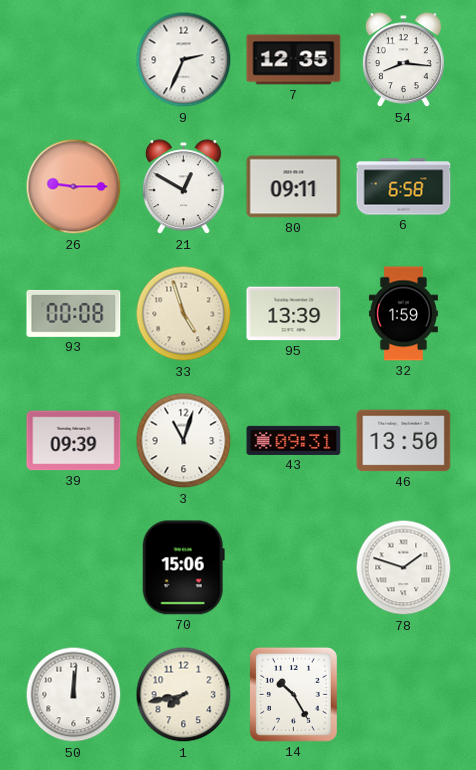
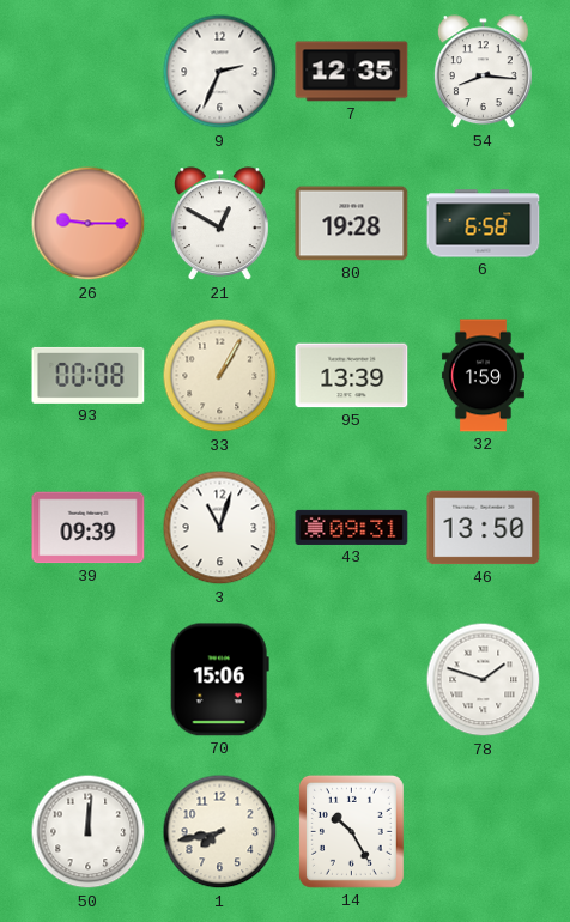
80: 09:11 -> 19:28
33: 4:57 -> 1:05
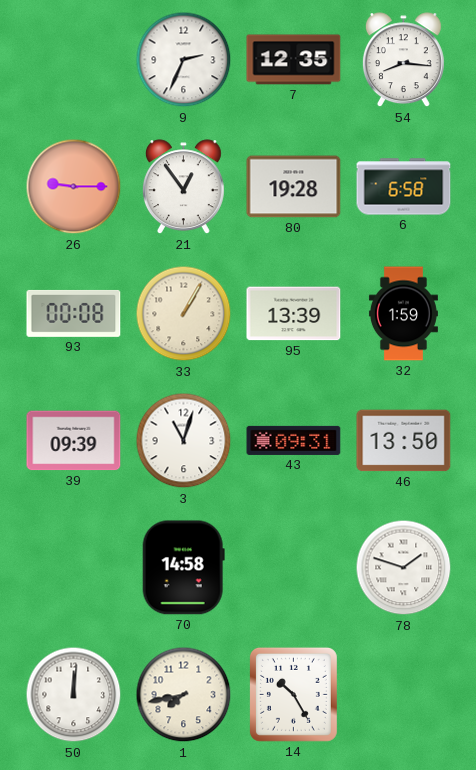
21: 12:50 -> 12:54
70: 15:06 -> 14:58
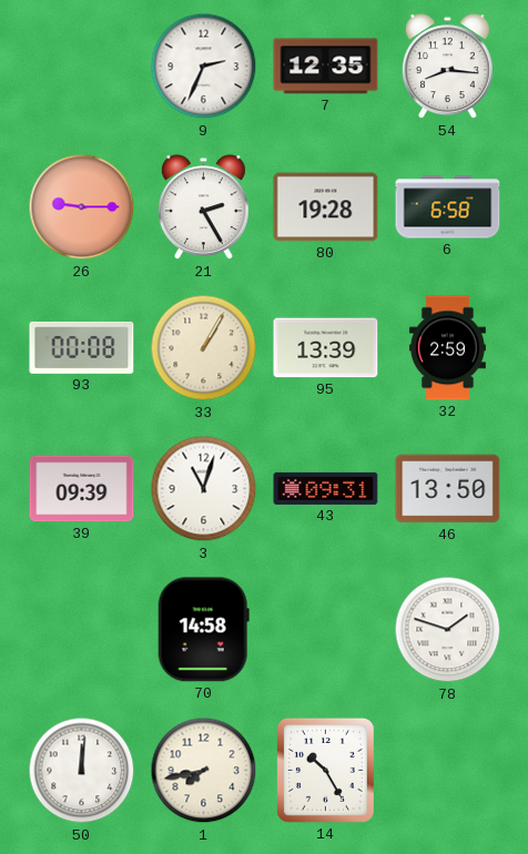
21: 12:54 -> 2:25
32: 1:59 -> 2:59
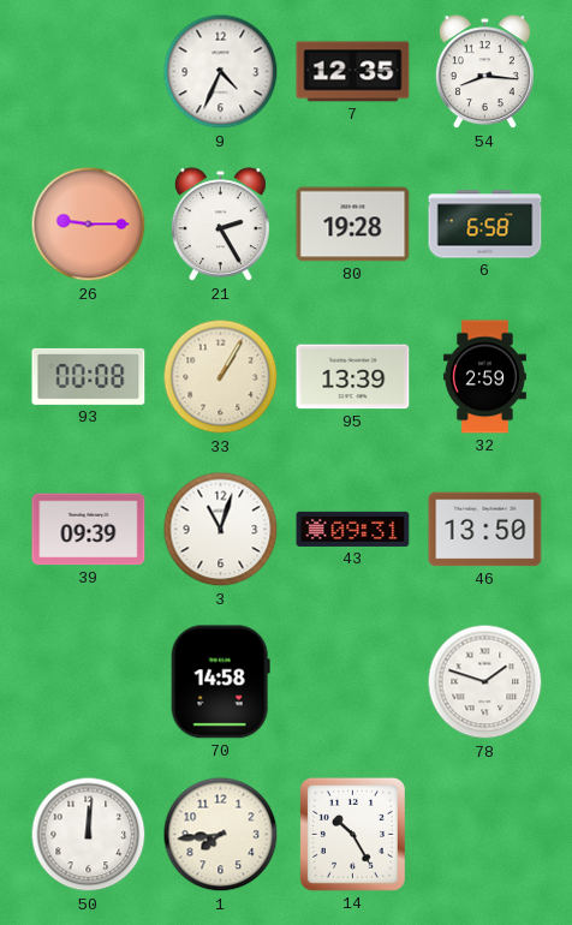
9: 2:34 -> 4:34
1: 7:43 -> 7:44
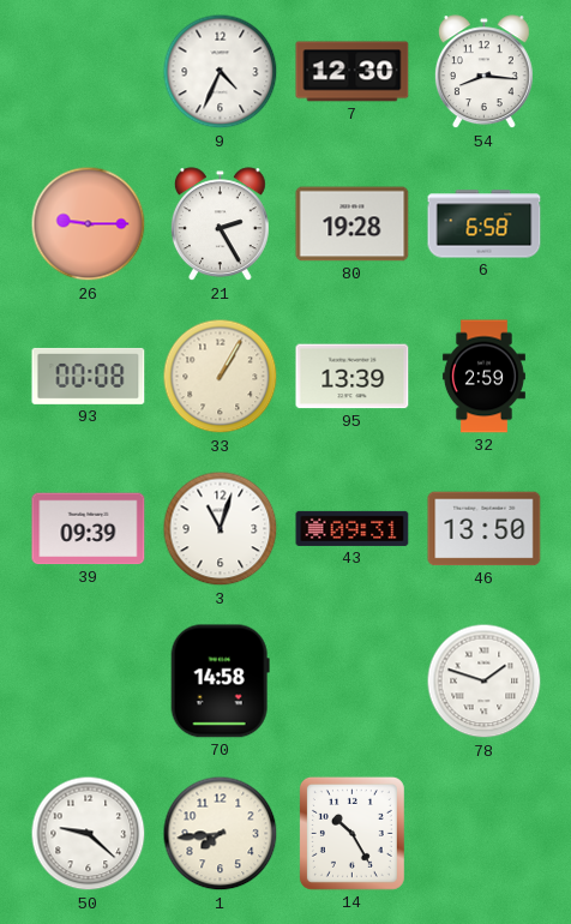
7: 12:35 -> 12:30
50: 12:01 -> 9:22
